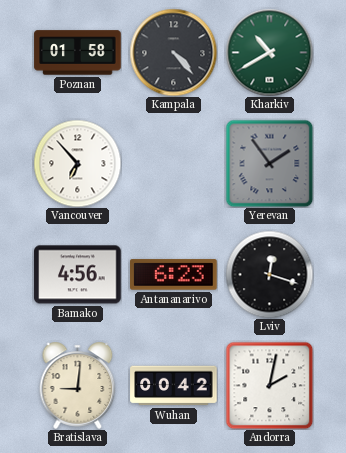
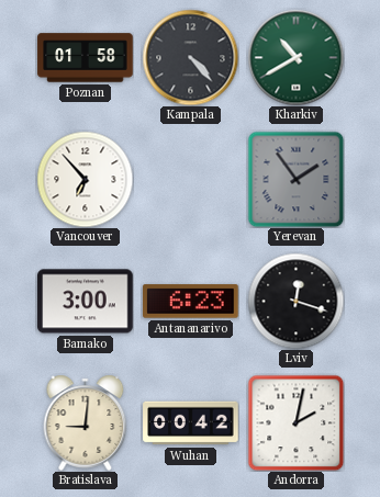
Bamako: 4:56 -> 3:00
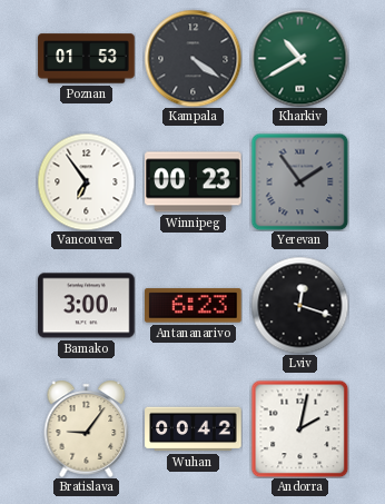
Poznan: 01:58 -> 01:53
Kampala: 4:23 -> 4:21
Vancouver: 6:53 -> 6:54
Winnipeg: none -> 00:23
Bratislava: 9:01 -> 9:06
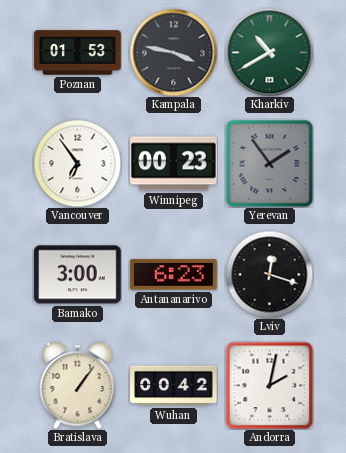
Kampala: 4:21 -> 3:47
Bratislava: 9:06 -> 1:06
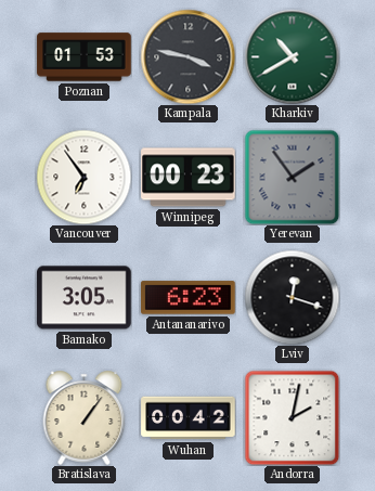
Bamako: 3:00 -> 3:05
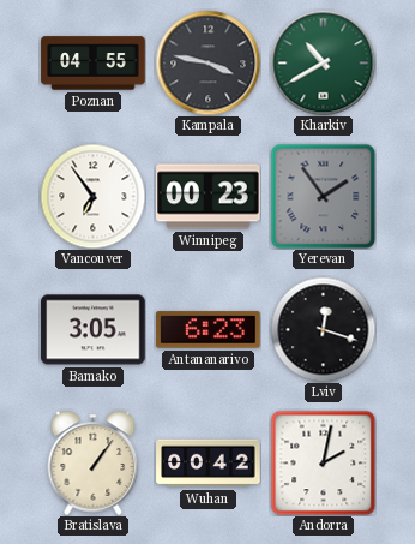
Poznan: 01:53 -> 04:55
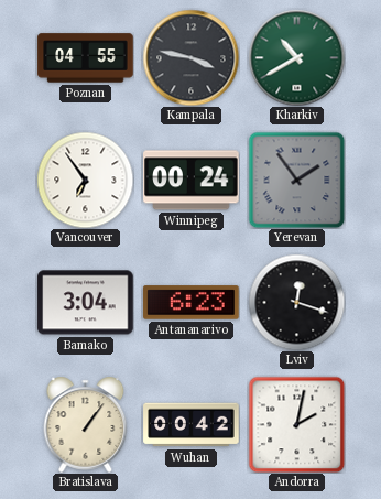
Winnipeg: 00:23 -> 00:24
Bamako: 3:05 -> 3:04
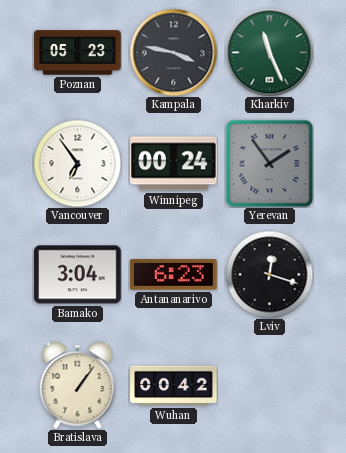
Poznan: 04:55 -> 05:23
Kharkiv: 10:40 -> 11:26
Andorra: 2:02 -> none
